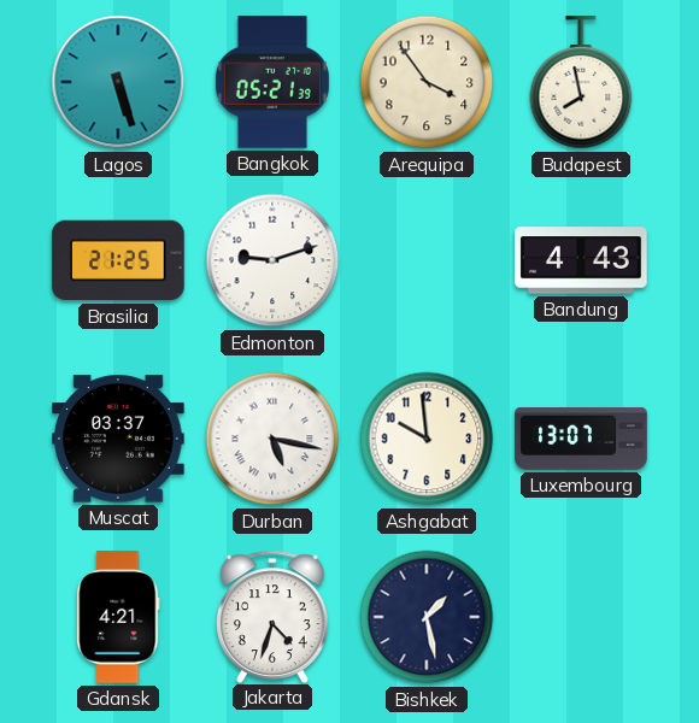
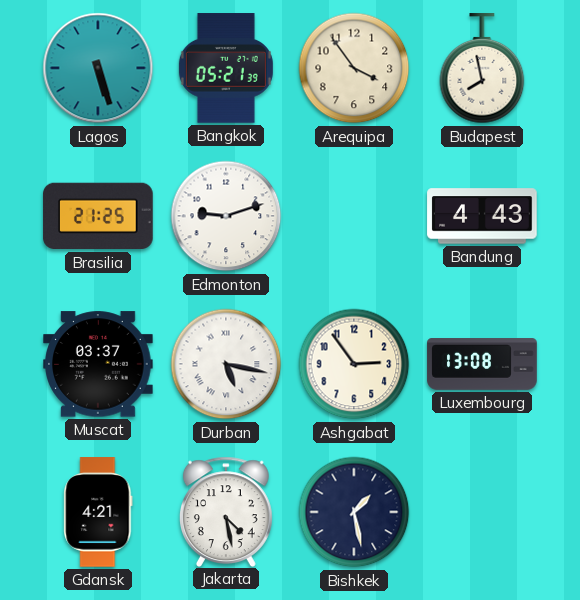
Ashgabat: 9:59 -> 2:54
Luxembourg: 13:07 -> 13:08
Jakarta: 4:33 -> 4:28
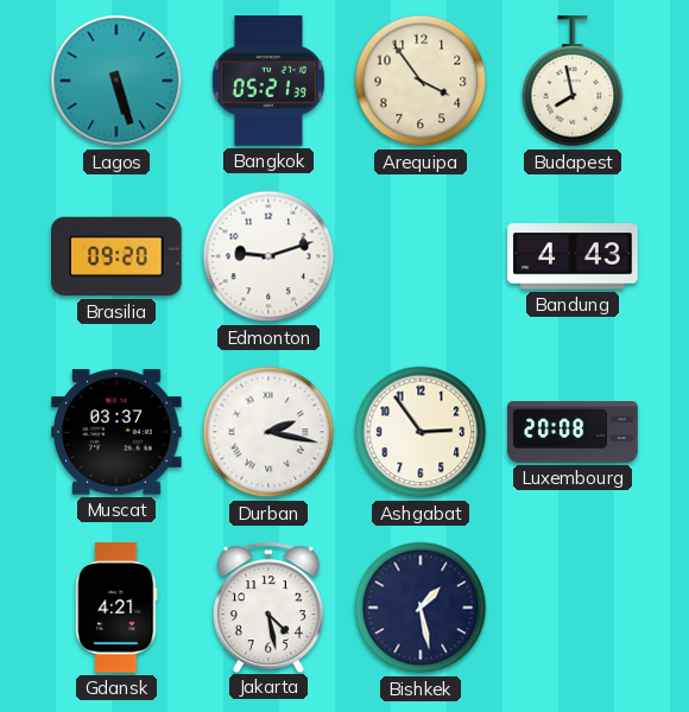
Brasilia: 21:25 -> 09:20
Durban: 5:17 -> 2:17
Luxembourg: 13:08 -> 20:08
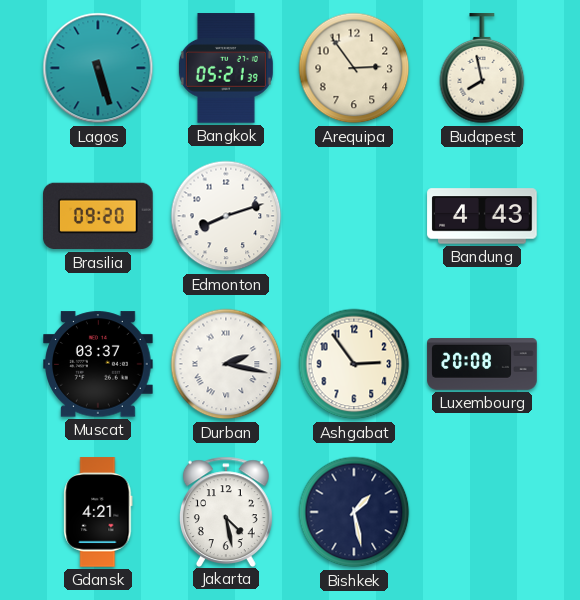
Arequipa: 3:54 -> 2:54
Edmonton: 9:12 -> 8:12
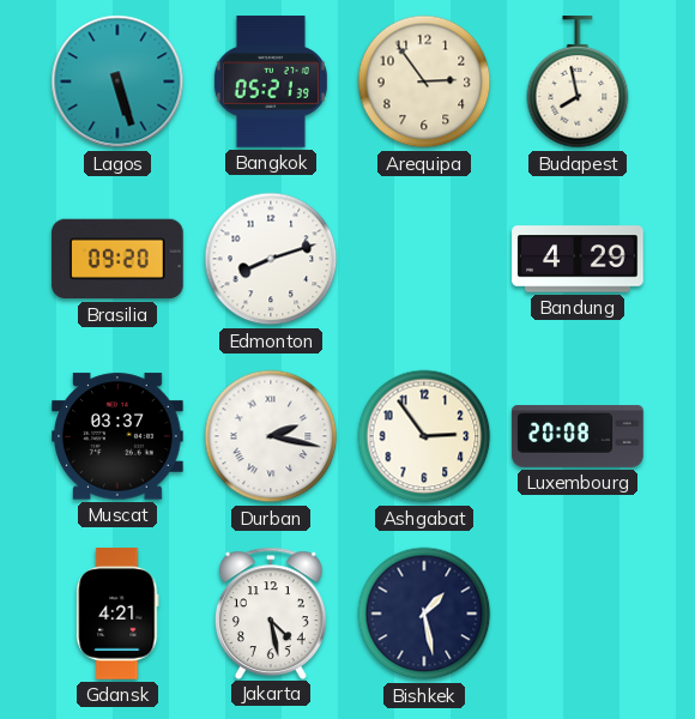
Bandung: 4:43 -> 4:29
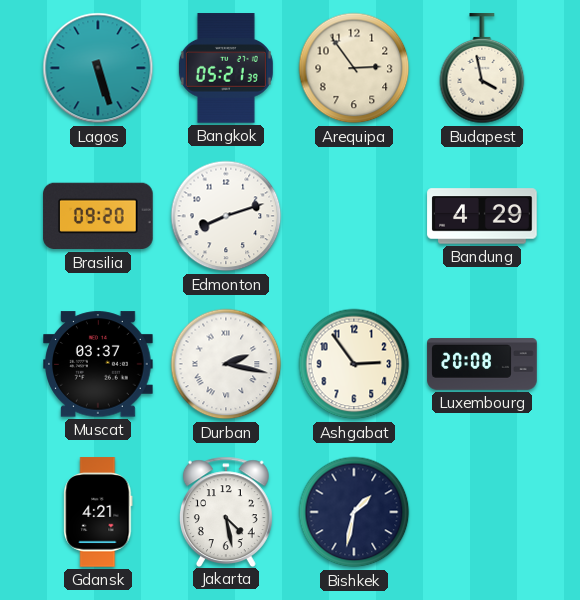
Budapest: 7:58 -> 3:58
Bishkek: 1:28 -> 1:32
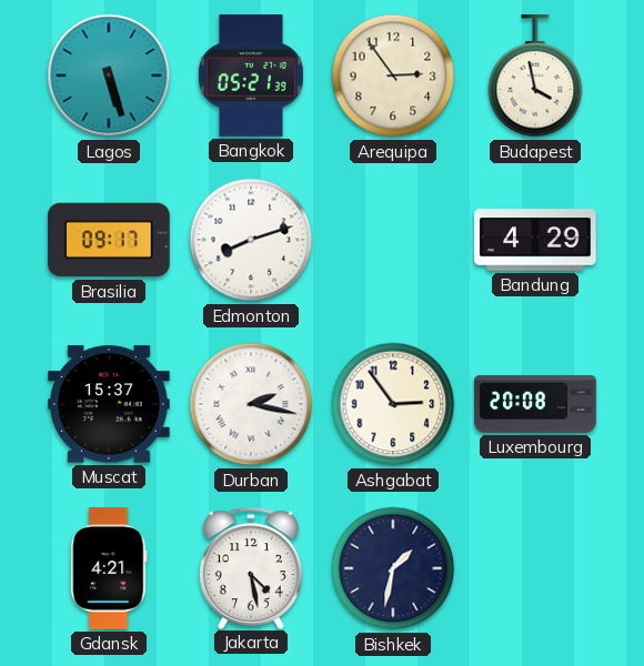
Brasilia: 09:20 -> 09:17
Muscat: 03:37 -> 15:37
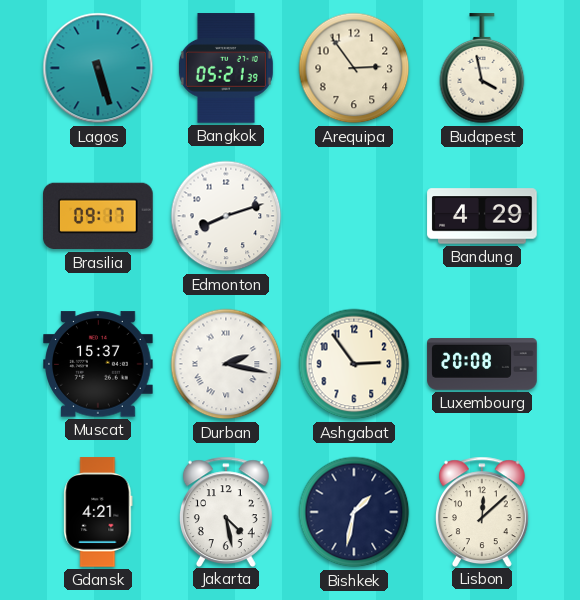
Lisbon: none -> 12:08
